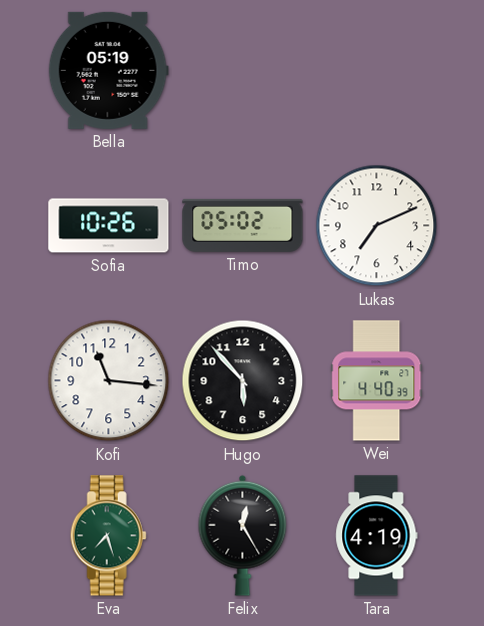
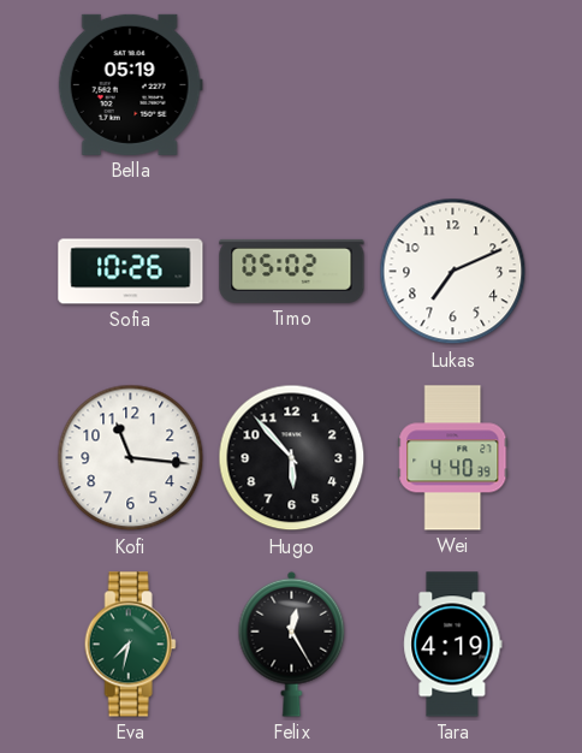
Eva: 7:27 -> 7:32
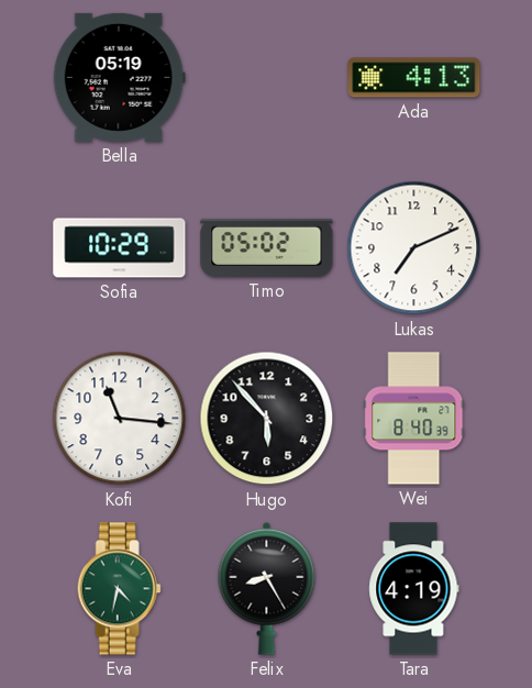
Ada: none -> 4:13
Sofia: 10:26 -> 10:29
Wei: 4:40 -> 8:40
Eva: 7:32 -> 4:32
Felix: 12:25 -> 8:25
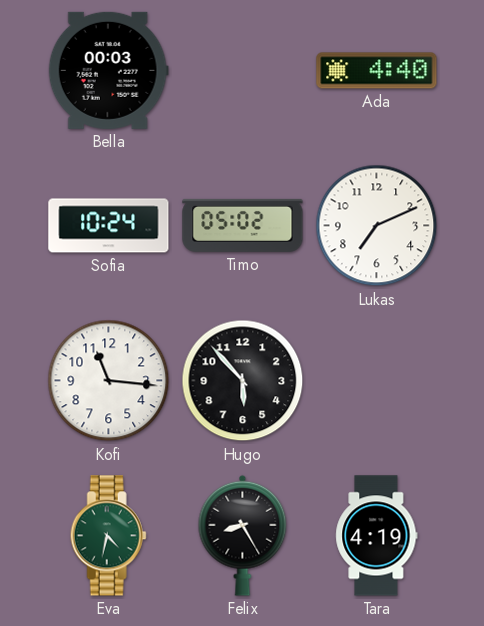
Bella: 05:19 -> 00:03
Ada: 4:13 -> 4:40
Sofia: 10:29 -> 10:24
Wei: 8:40 -> none
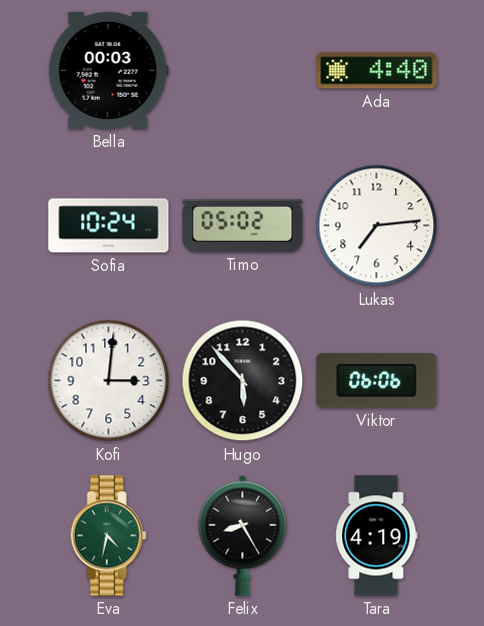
Lukas: 7:11 -> 7:14
Kofi: 11:16 -> 3:01
Viktor: none -> 06:06
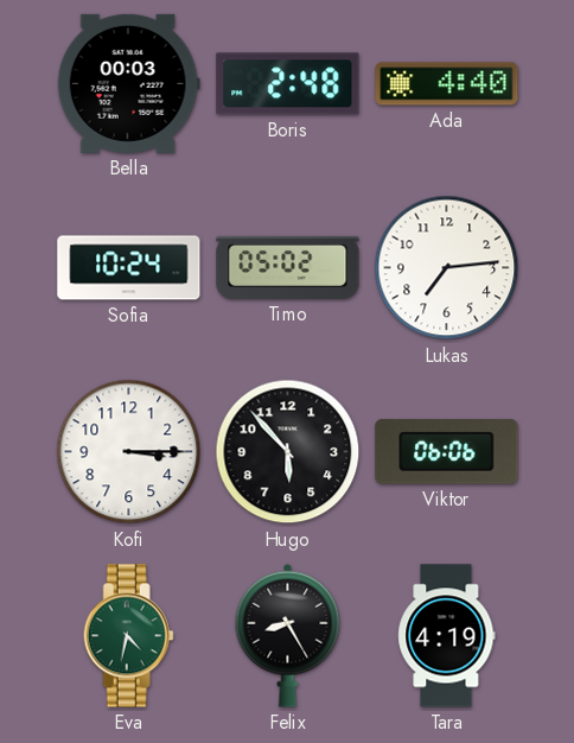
Boris: none -> 2:48
Kofi: 3:01 -> 3:15
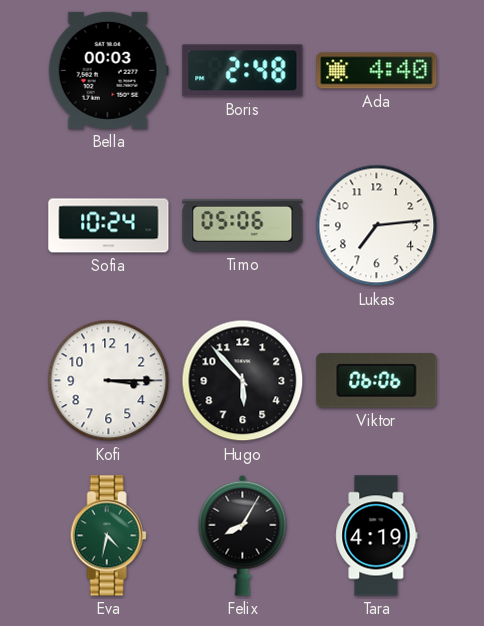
Timo: 05:02 -> 05:06
Felix: 8:25 -> 8:05
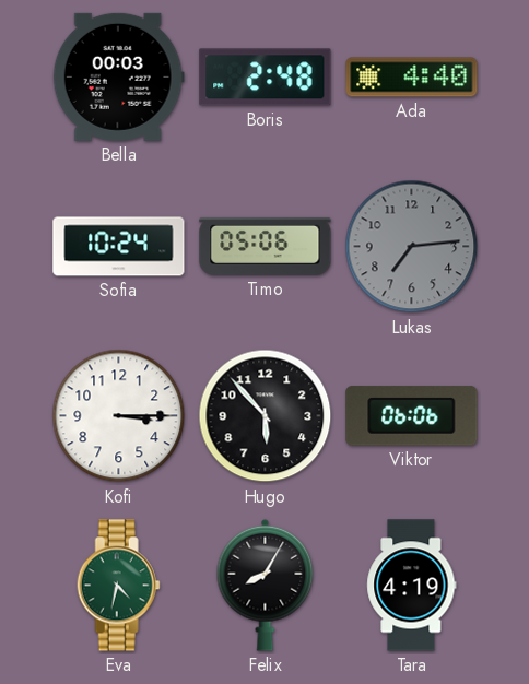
Lukas dial: white -> grey
